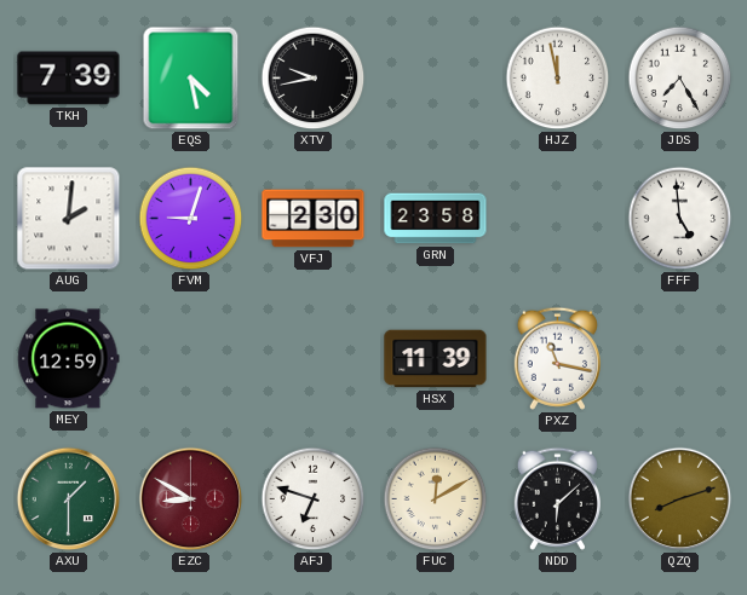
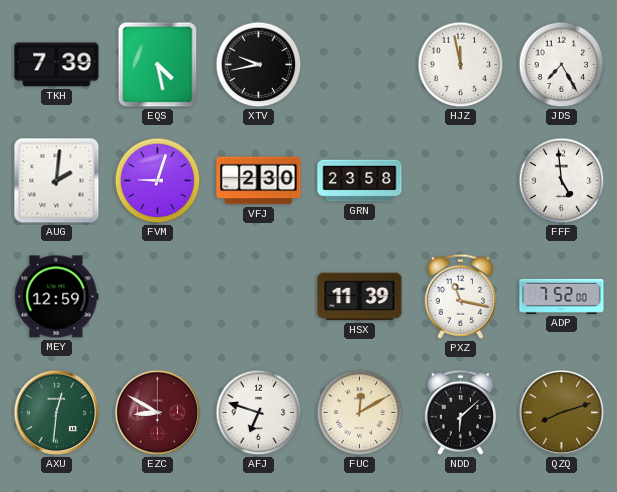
ADP: none -> 7:52
AXU: 1:30 -> 12:31
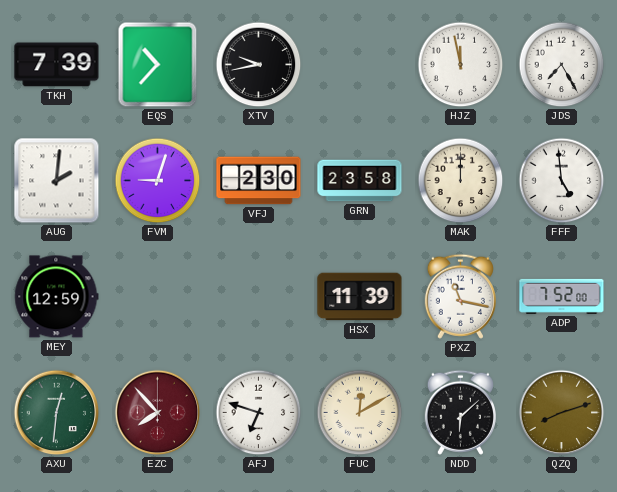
EQS: 4:28 -> 10:37
MAK: none -> 12:00
EZC: 8:50 -> 7:53
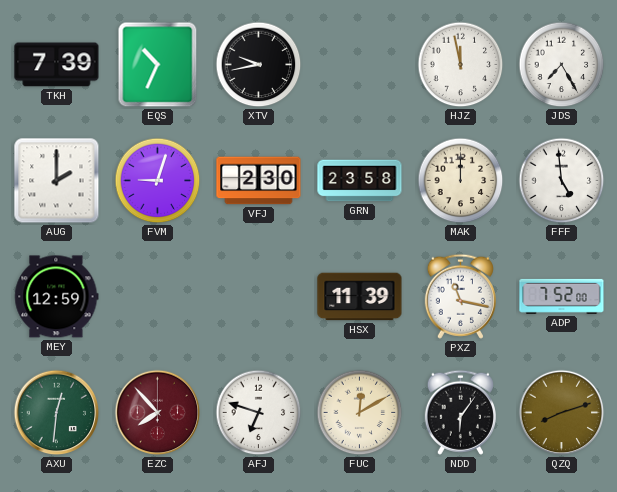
EQS: 10:37 -> 10:34
AUG: 2:01 -> 2:00
NDD: 6:08 -> 6:06
